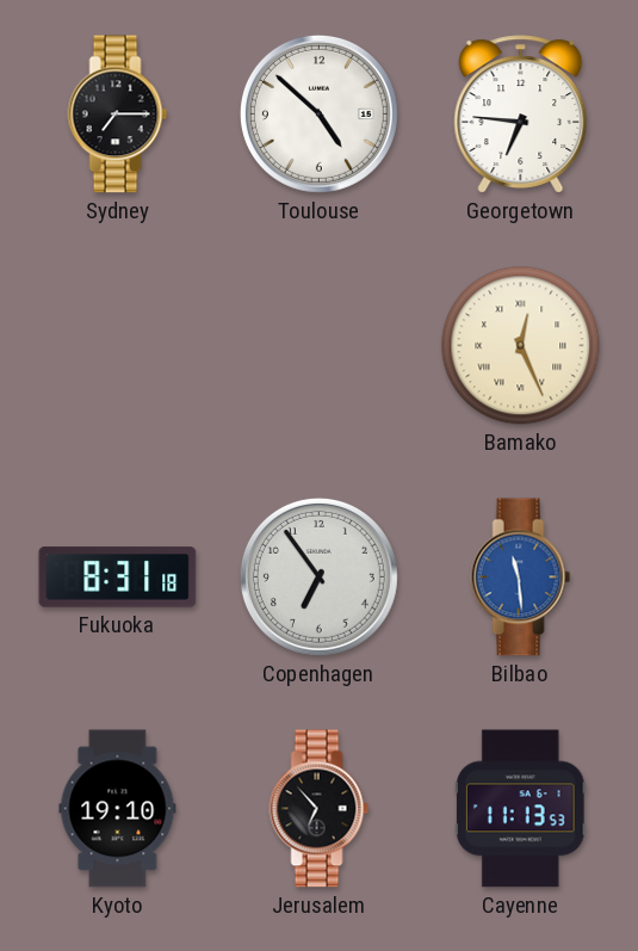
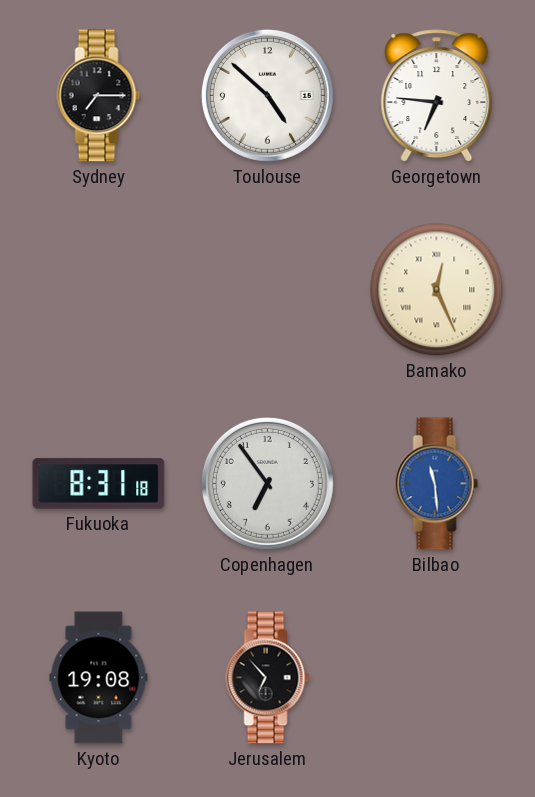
Kyoto: 19:10 -> 19:08
Cayenne: 11:13 -> none
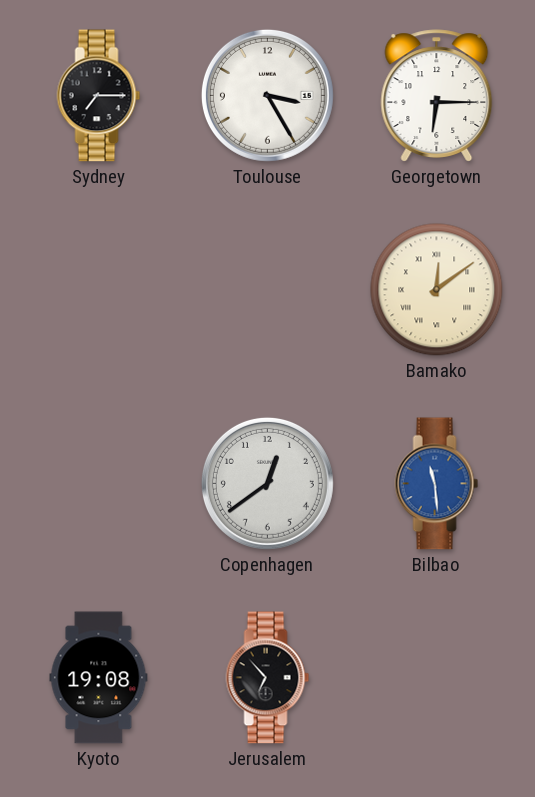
Toulouse: 4:52 -> 3:25
Georgetown: 6:46 -> 6:15
Bamako: 12:26 -> 12:09
Fukuoka: 8:31 -> none
Copenhagen: 6:54 -> 12:39
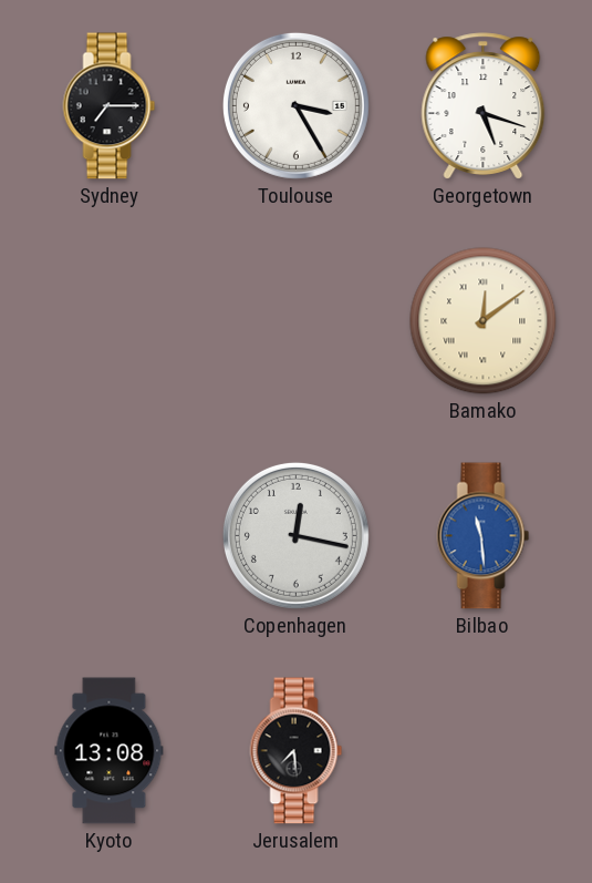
Georgetown: 6:15 -> 5:18
Copenhagen: 12:39 -> 12:17
Kyoto: 19:08 -> 13:08
Jerusalem: 6:53 -> 7:29
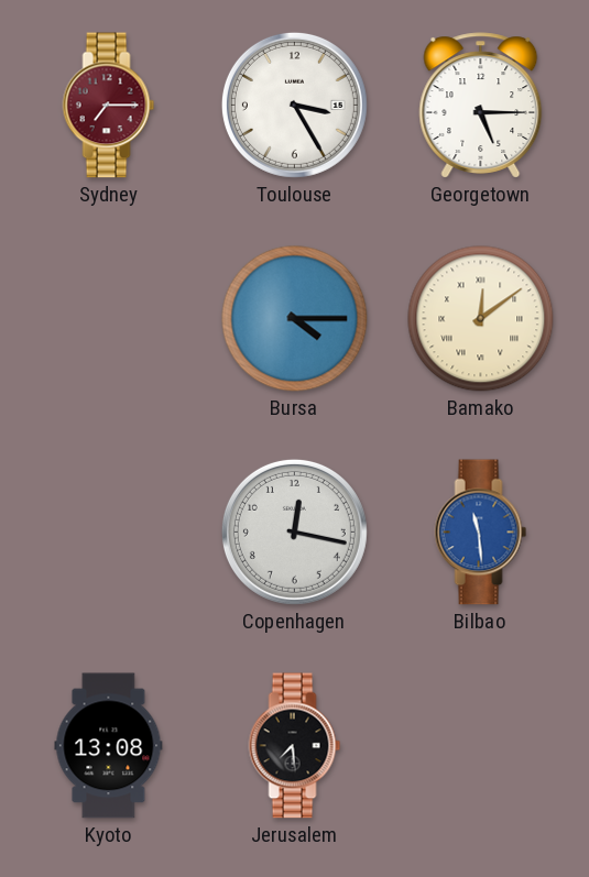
Sydney dial: black -> burgundy
Georgetown: 5:18 -> 5:15
Bursa: none -> 4:15
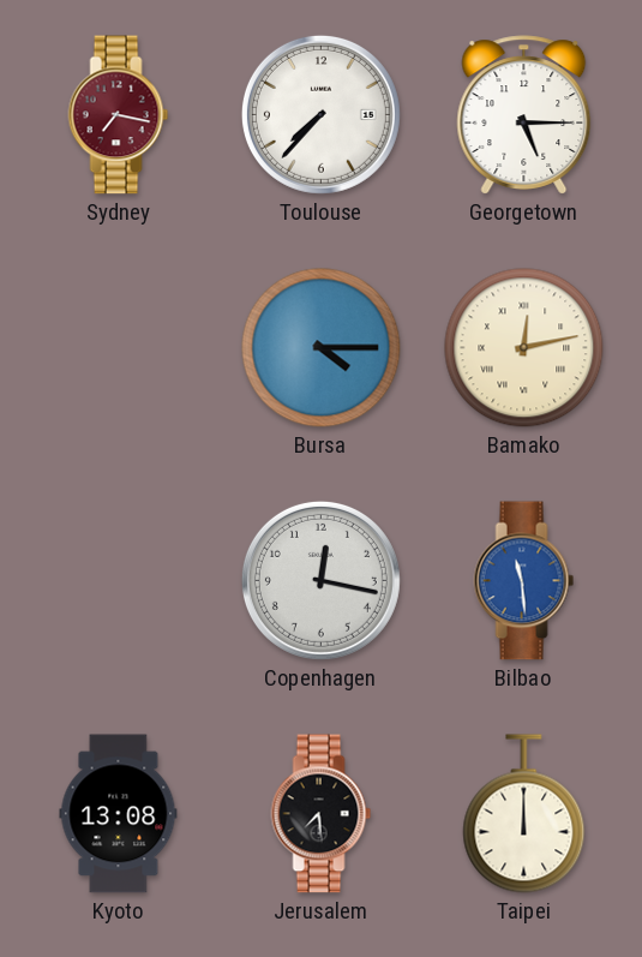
Sydney: 7:15 -> 7:17
Toulouse: 3:25 -> 7:37
Bamako: 12:09 -> 12:13
Taipei: none -> 12:00
